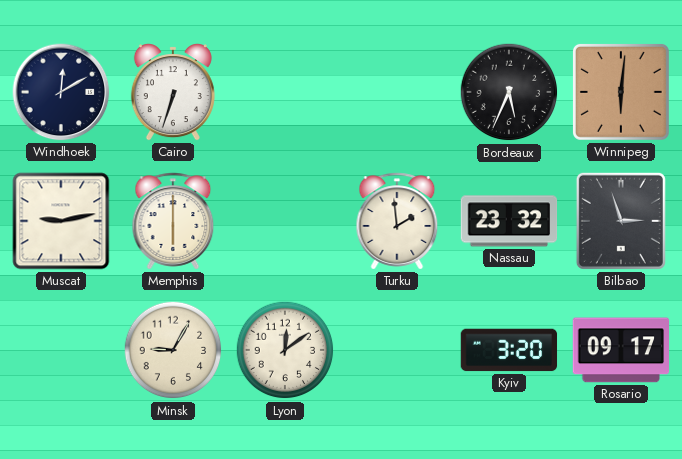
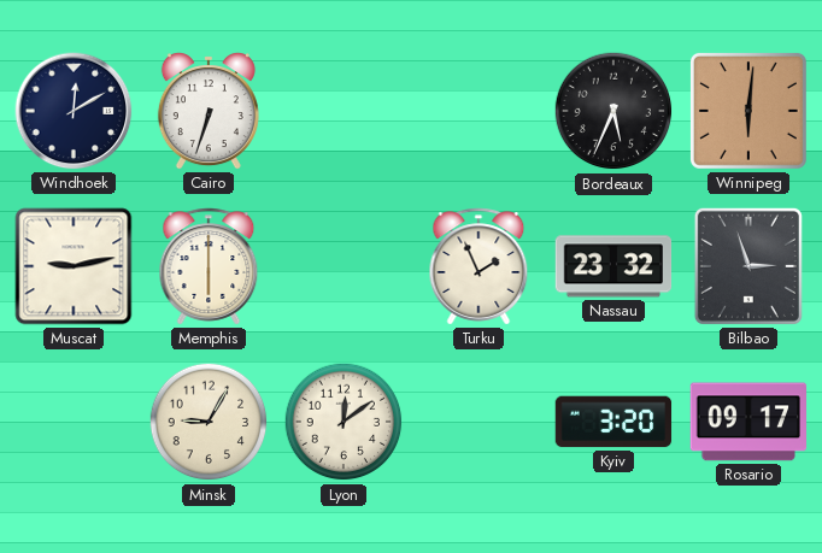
Turku: 1:59 -> 1:56
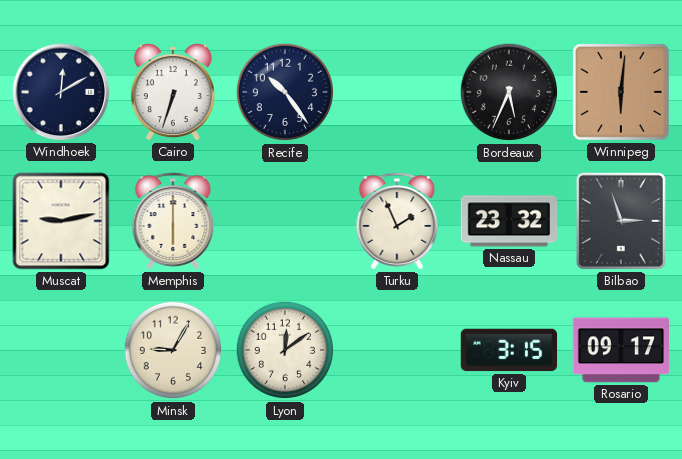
Recife: none -> 10:24
Kyiv: 3:20 -> 3:15
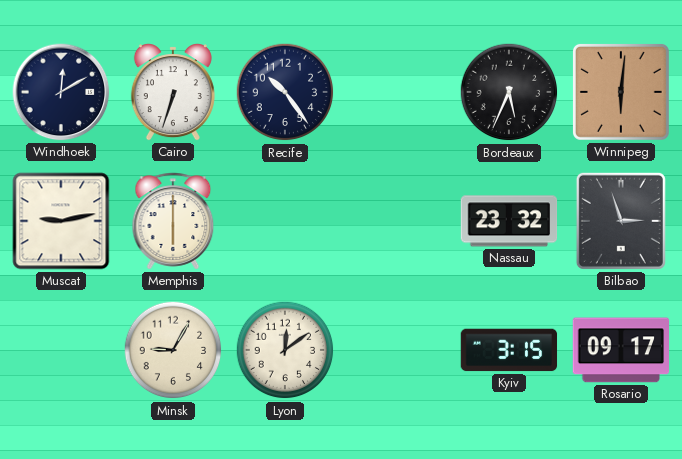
Turku: 1:56 -> none
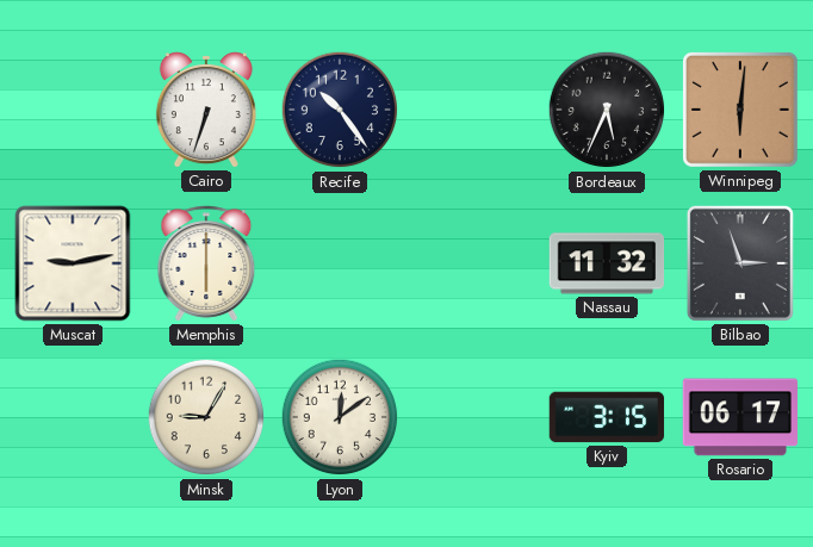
Windhoek: 12:10 -> none
Nassau: 23:32 -> 11:32
Rosario: 09:17 -> 06:17
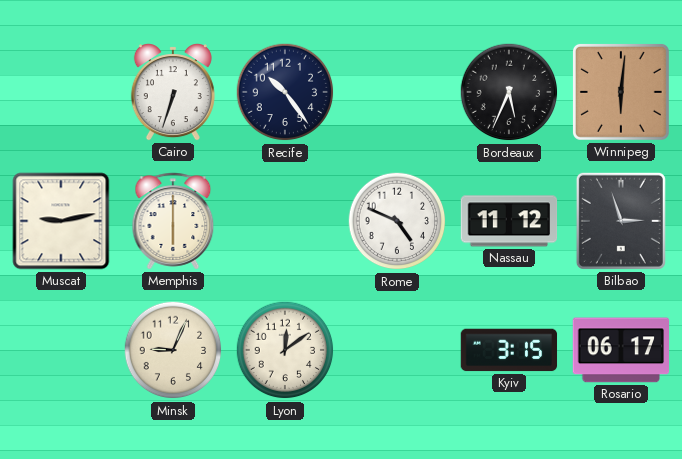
Rome: none -> 4:49
Nassau: 11:32 -> 11:12
Minsk: 9:05 -> 9:04
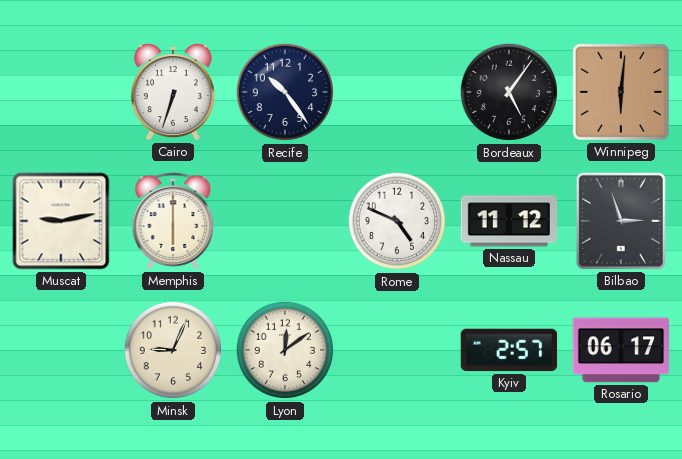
Bordeaux: 5:34 -> 5:06
Kyiv: 3:15 -> 2:57
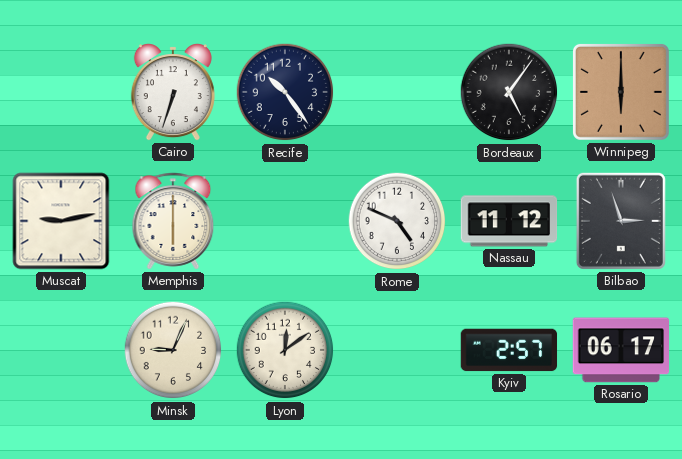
Winnipeg: 6:01 -> 6:00
